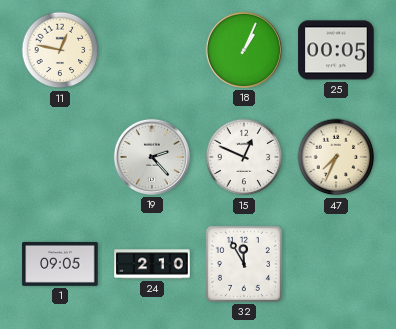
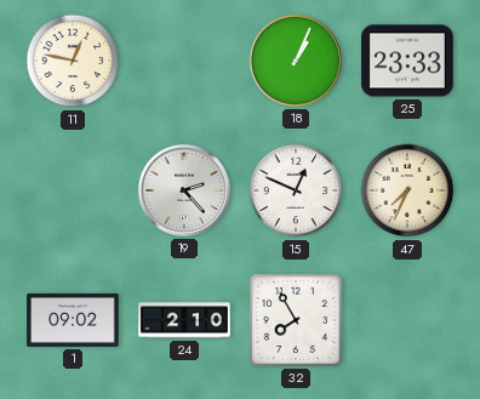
25: 00:05 -> 23:33
1: 09:05 -> 09:02
32: 11:55 -> 7:55
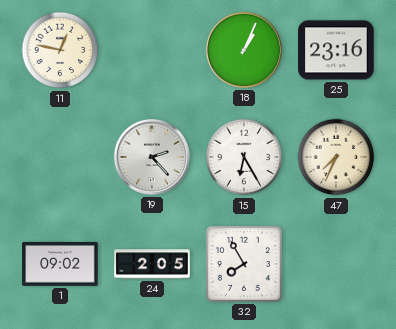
25: 23:33 -> 23:16
15: 12:49 -> 6:25
24: 2:10 -> 2:05
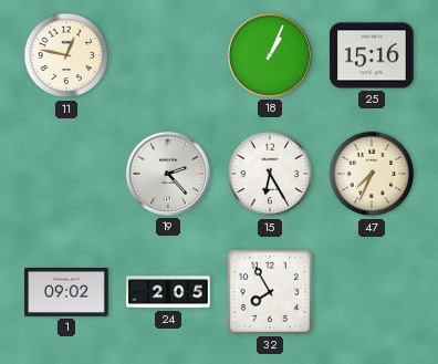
25: 23:16 -> 15:16
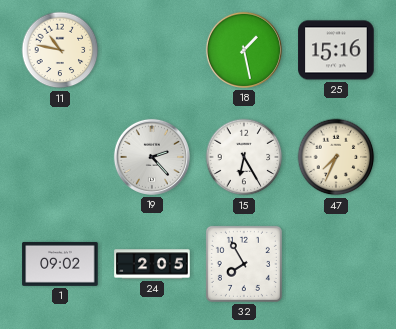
11: 12:47 -> 10:47
18: 1:04 -> 1:28
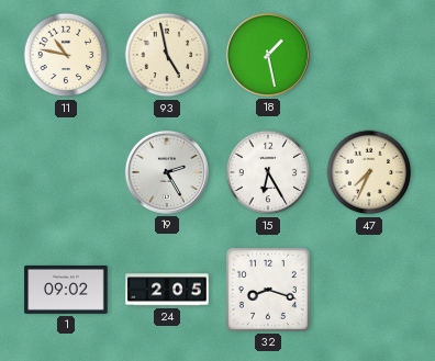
93: none -> 4:58
25: 15:16 -> none
19: 2:23 -> 2:25
32: 7:55 -> 8:18
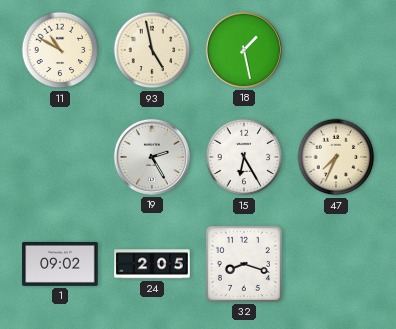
11: 10:47 -> 10:50
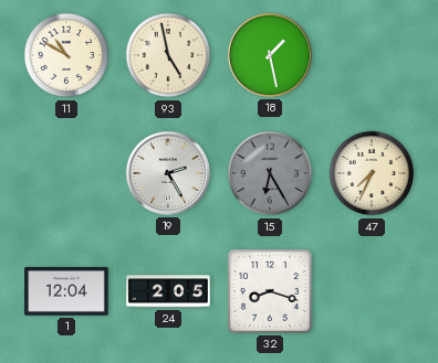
15 dial: white -> grey
1: 09:02 -> 12:04
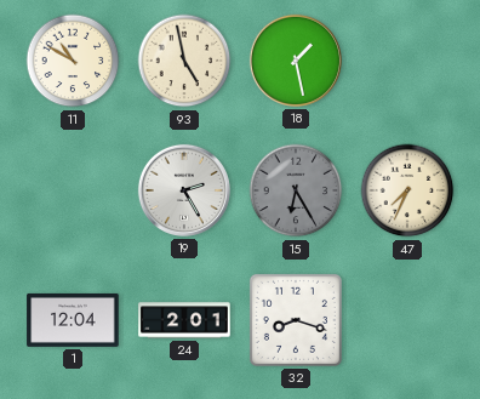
24: 2:05 -> 2:01
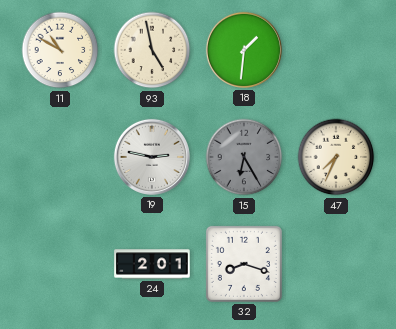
18: 1:28 -> 1:31
19: 2:25 -> 2:47
1: 12:04 -> none
